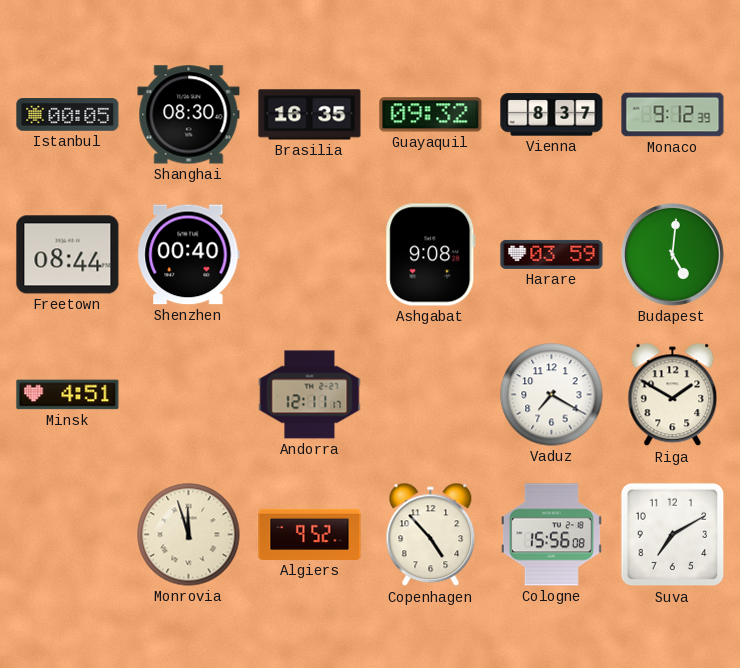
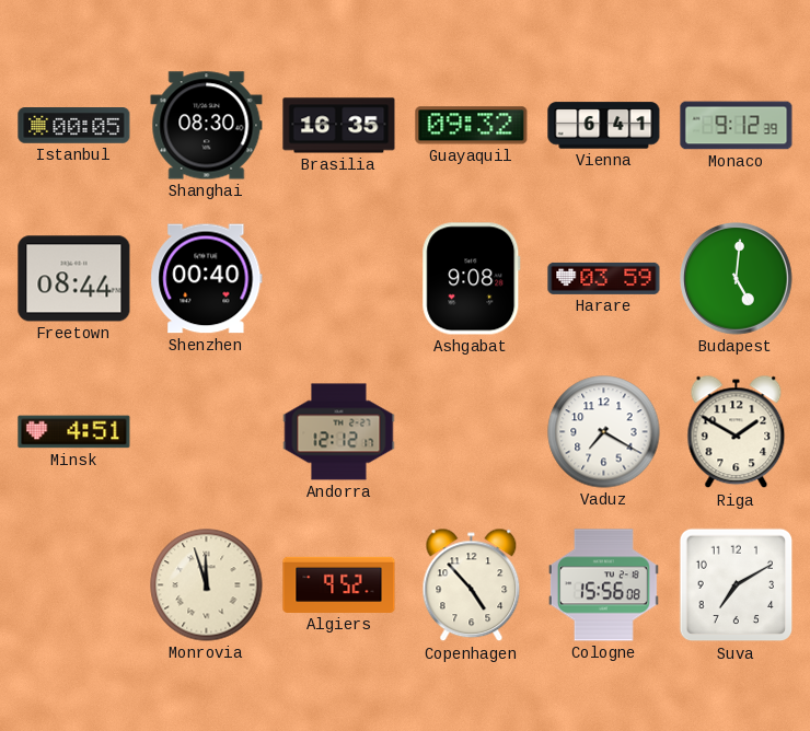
Vienna: 8:37 -> 6:41
Andorra: 12:11 -> 12:12
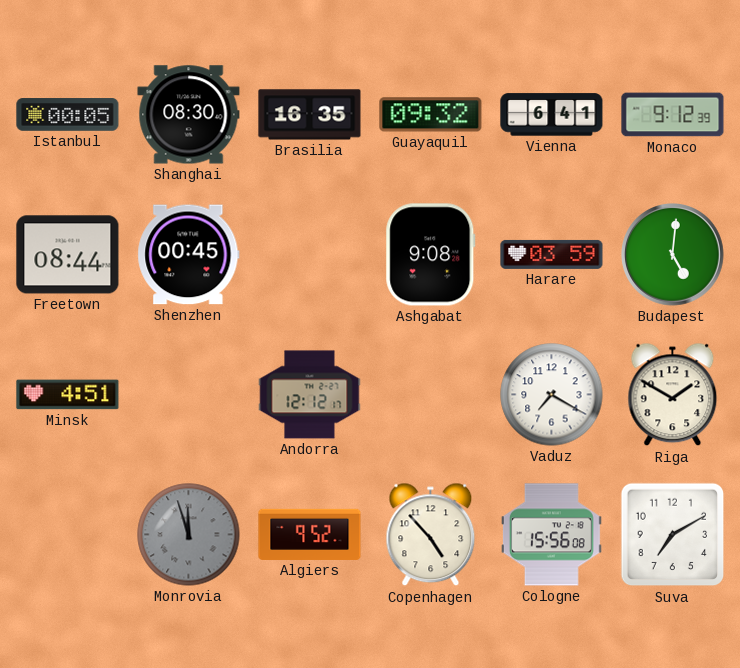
Shenzhen: 00:40 -> 00:45
Monrovia dial: cream -> grey
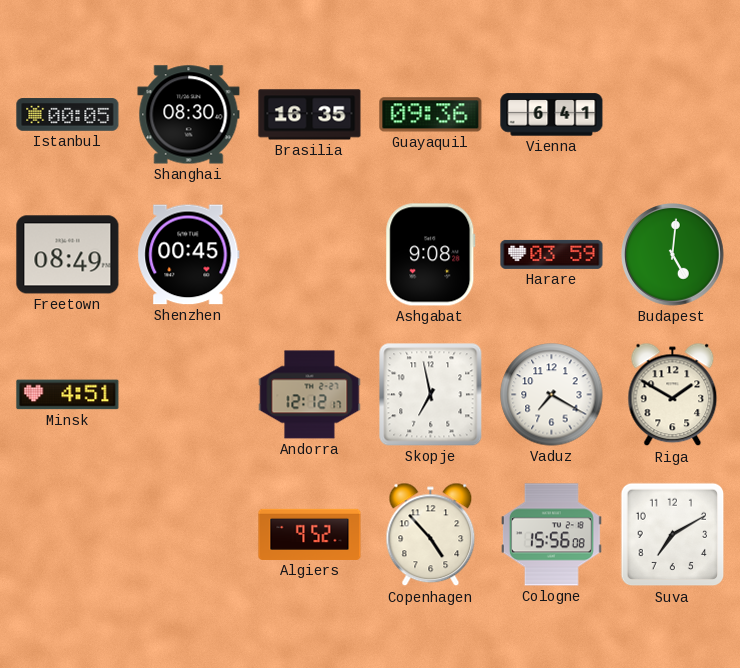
Guayaquil: 09:32 -> 09:36
Monaco: 9:12 -> none
Freetown: 08:44 -> 08:49
Skopje: none -> 6:58
Monrovia: 11:57 -> none
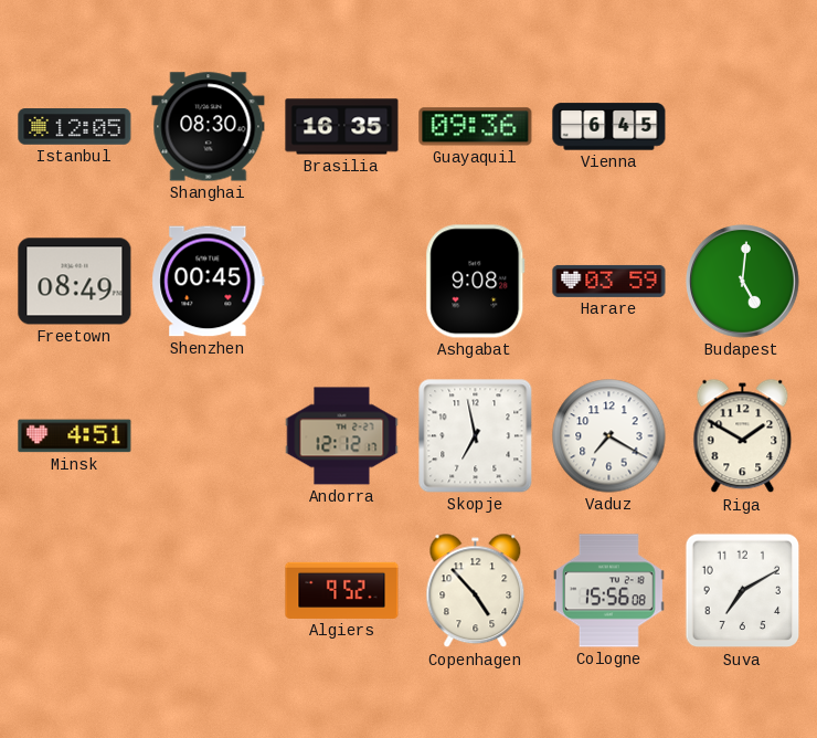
Istanbul: 00:05 -> 12:05
Vienna: 6:41 -> 6:45
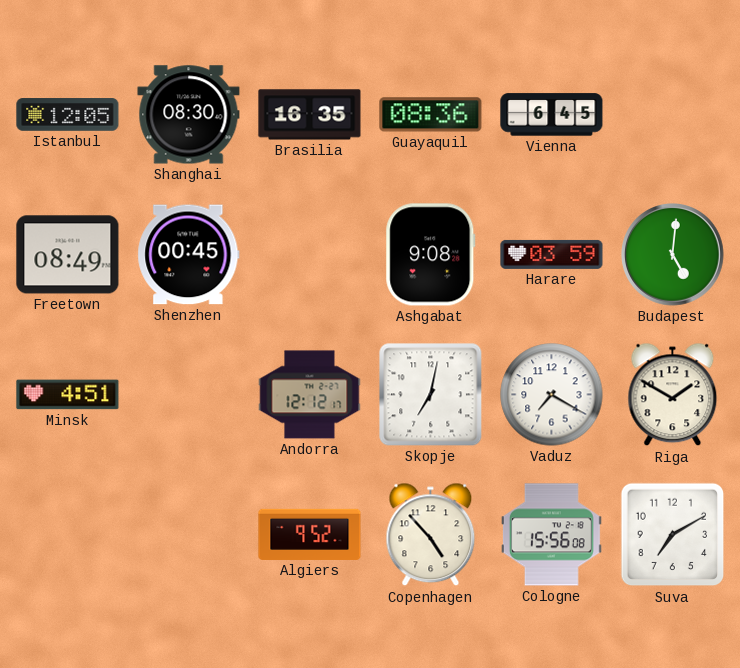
Guayaquil: 09:36 -> 08:36
Skopje: 6:58 -> 7:02
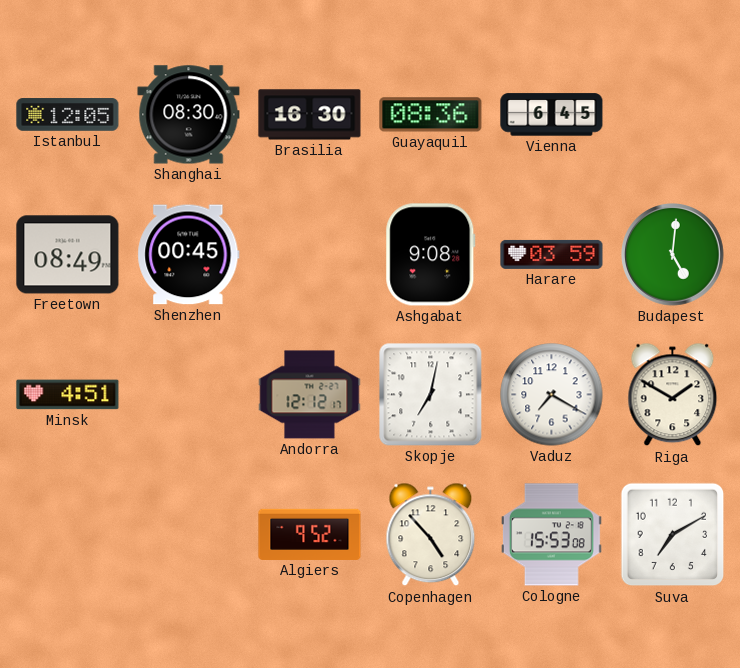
Brasilia: 16:35 -> 16:30
Cologne: 15:56 -> 15:53
